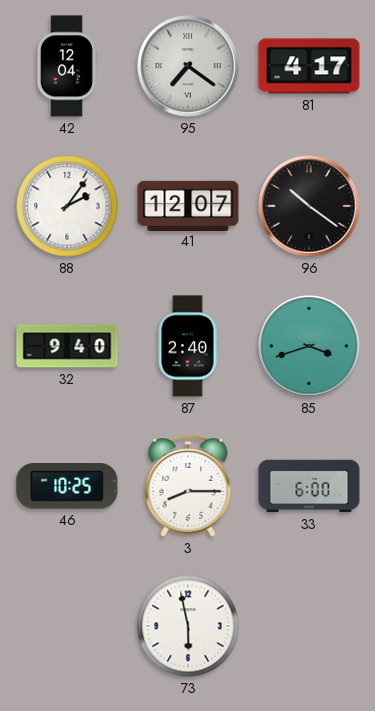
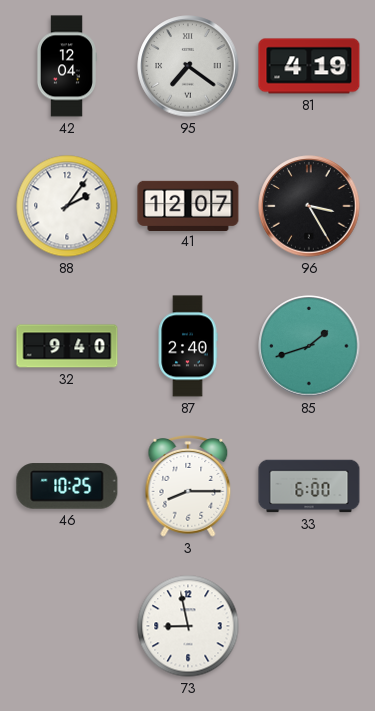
81: 4:17 -> 4:19
96: 10:21 -> 3:25
85: 3:42 -> 1:42
73: 5:58 -> 8:58
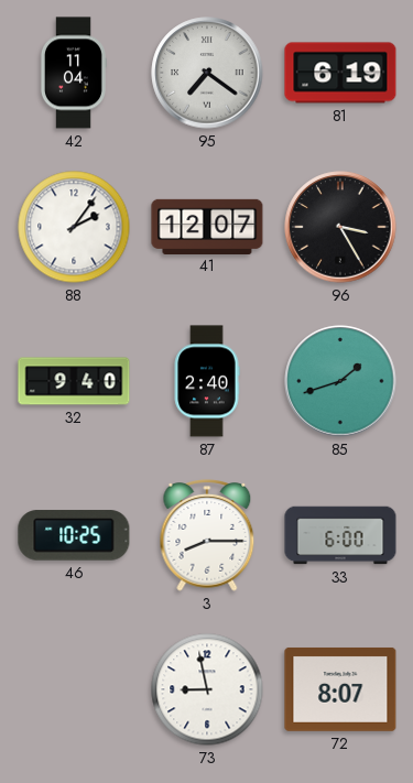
42: 12:04 -> 11:04
81: 4:19 -> 6:19
72: none -> 8:07
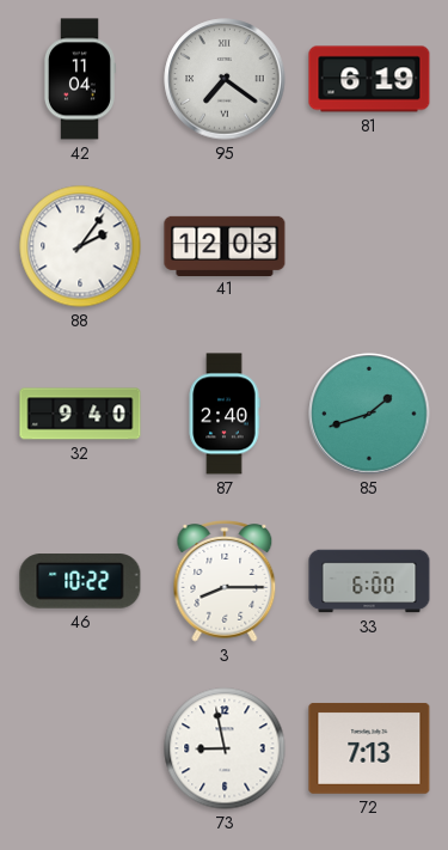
41: 12:07 -> 12:03
96: 3:25 -> none
46: 10:25 -> 10:22
72: 8:07 -> 7:13
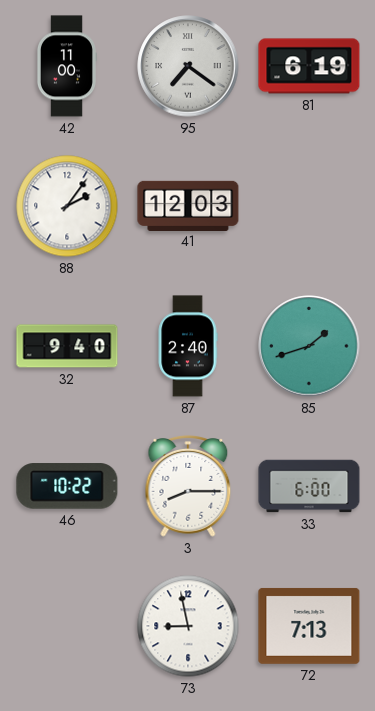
42: 11:04 -> 11:00
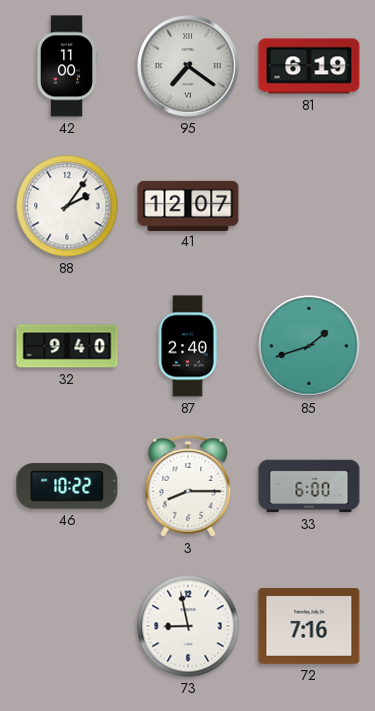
41: 12:03 -> 12:07
72: 7:13 -> 7:16
